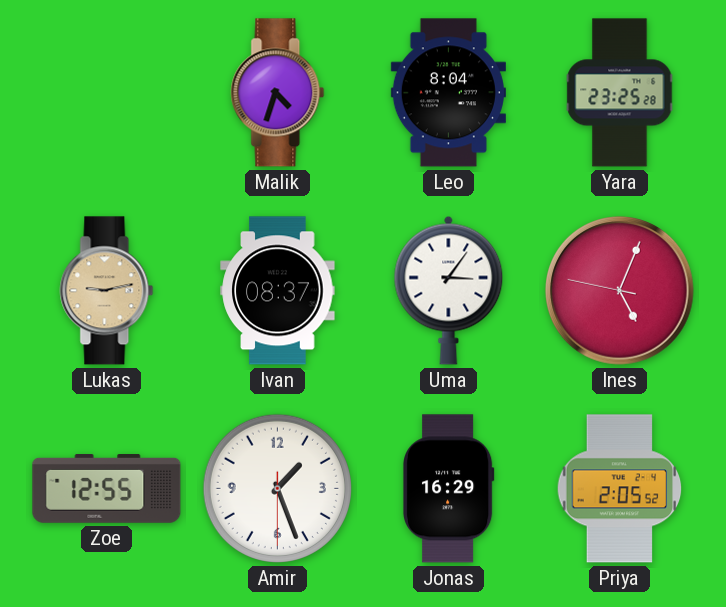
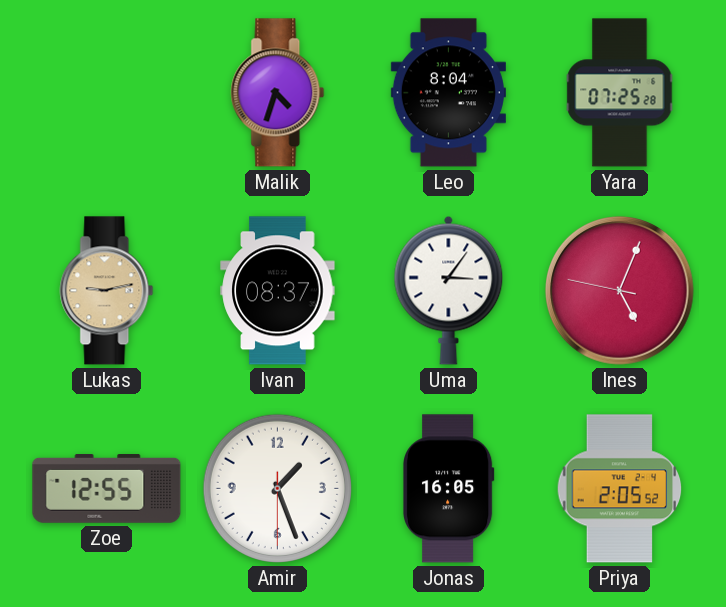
Yara: 23:25 -> 07:25
Jonas: 16:29 -> 16:05
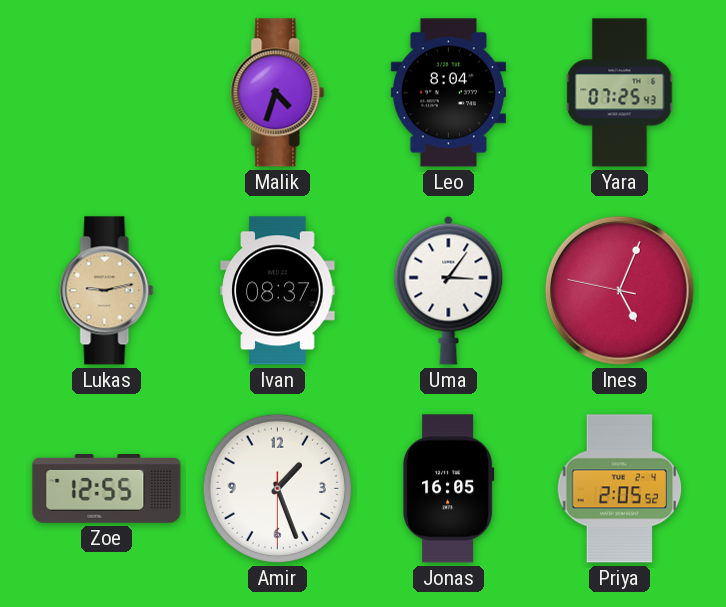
Yara: 07:25:28 -> 07:25:43
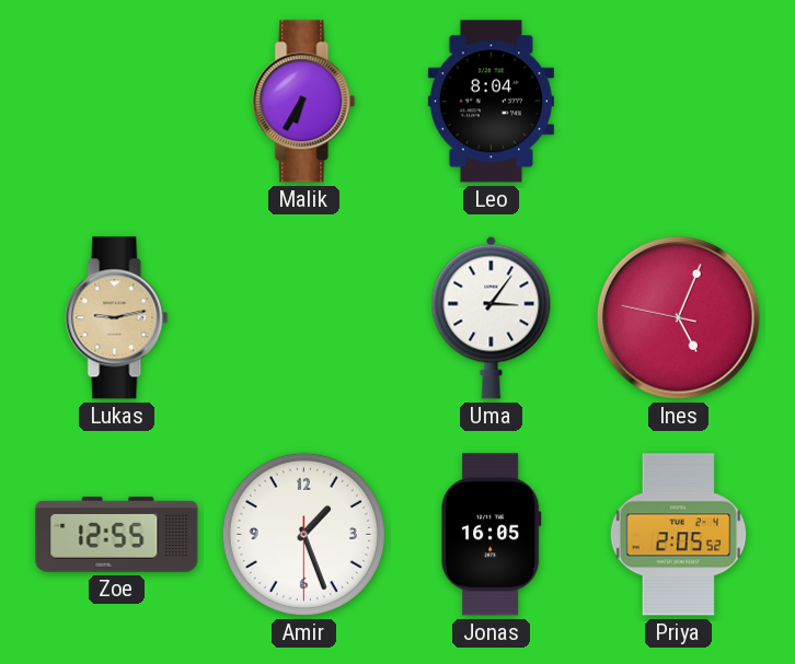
Malik: 4:33 -> 6:35
Yara: 07:25 -> none
Ivan: 08:37 -> none
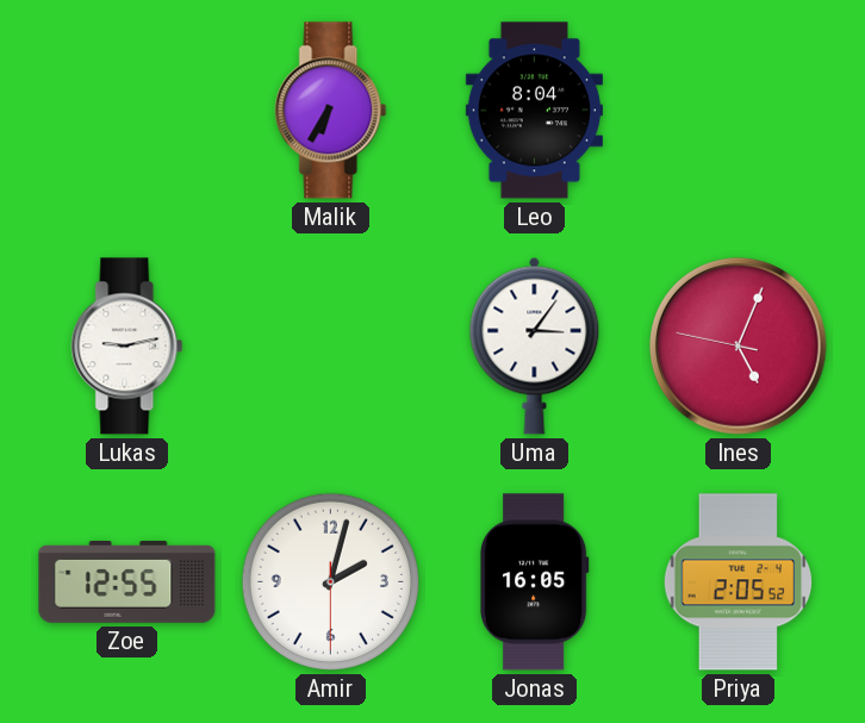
Lukas dial: champagne -> white
Amir: 1:26 -> 2:02
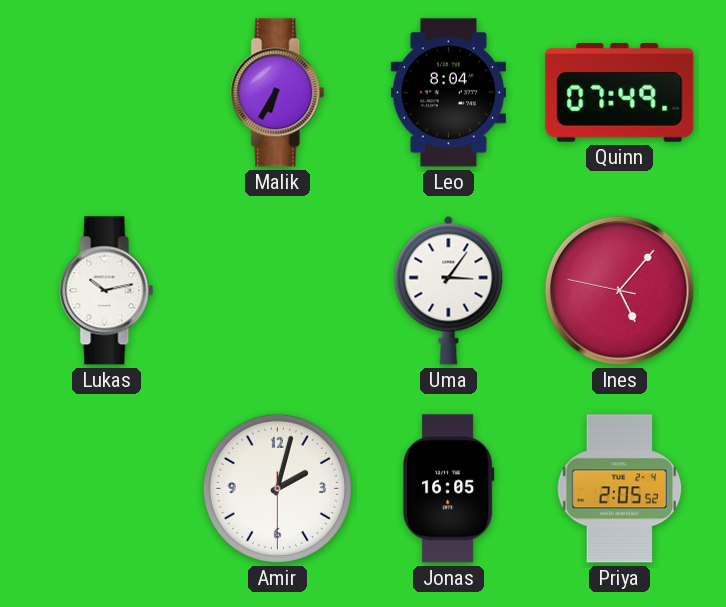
Quinn: none -> 07:49
Lukas: 9:13 -> 10:13
Ines: 5:03 -> 5:06
Zoe: 12:55 -> none
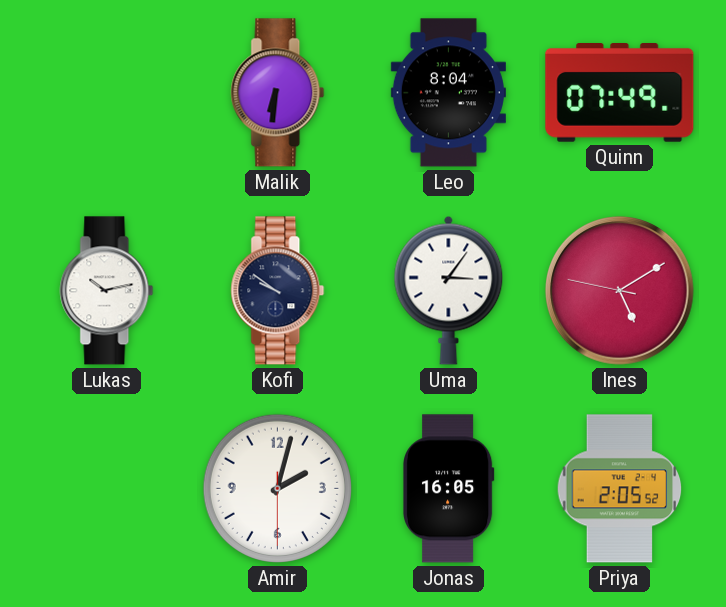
Malik: 6:35 -> 6:31
Kofi: none -> 9:51
Ines: 5:06 -> 5:09
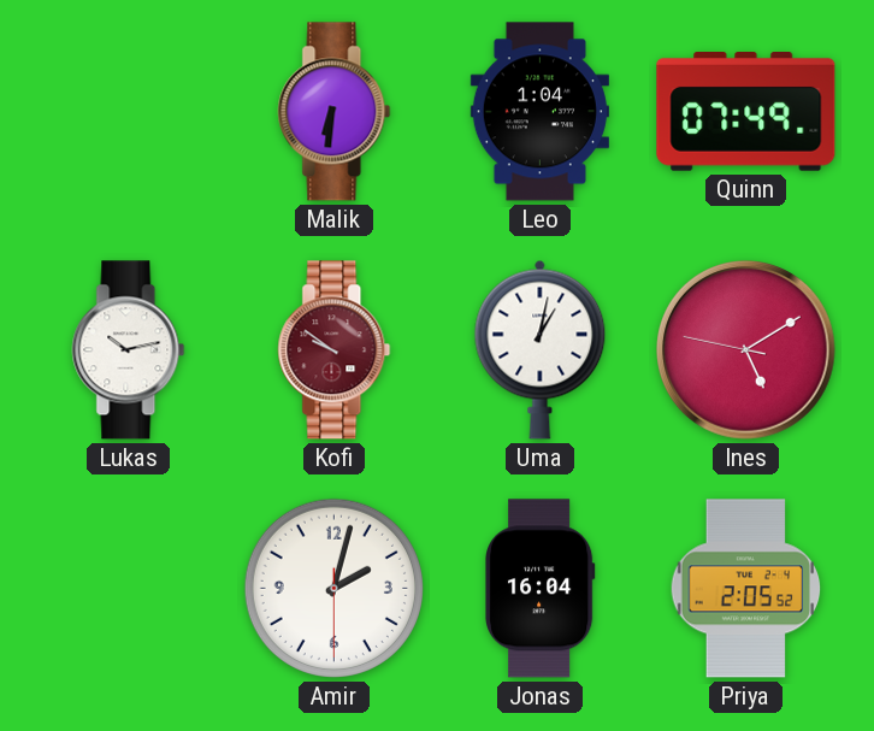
Leo: 8:04 -> 1:04
Kofi dial: navy -> burgundy
Uma: 3:06 -> 1:02
Jonas: 16:05 -> 16:04
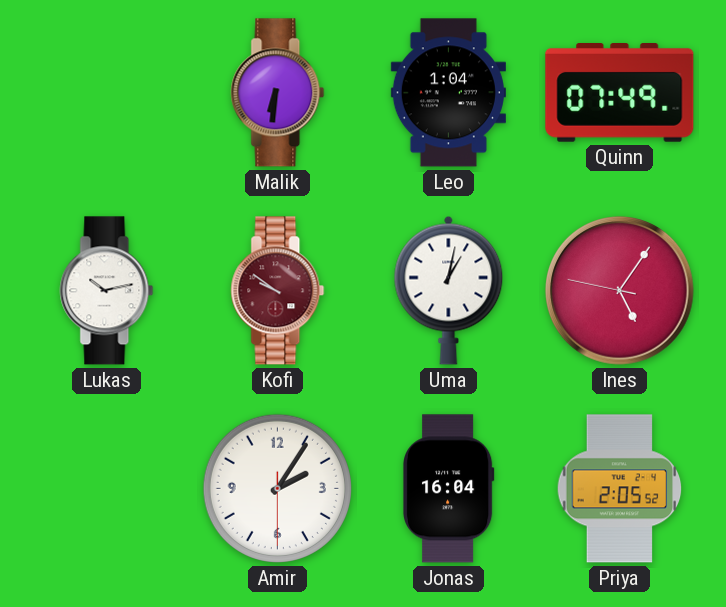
Ines: 5:09 -> 5:05
Amir: 2:02 -> 2:05
